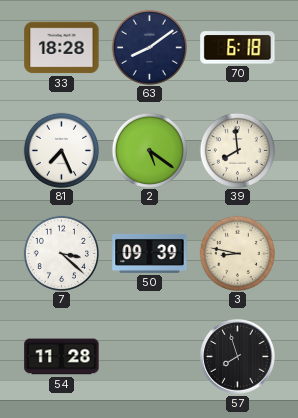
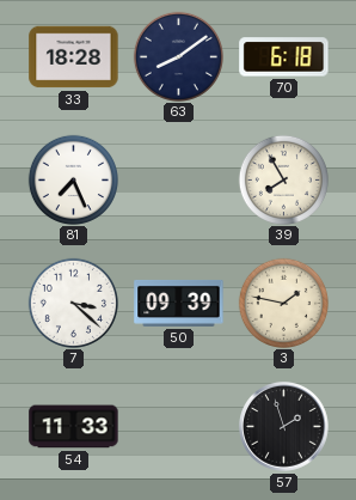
2: 5:21 -> none
39: 7:59 -> 7:55
3: 8:47 -> 1:47
54: 11:28 -> 11:33
57: 7:57 -> 1:57
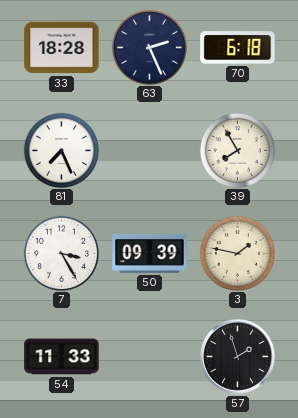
63: 8:09 -> 2:26
7: 3:22 -> 3:25
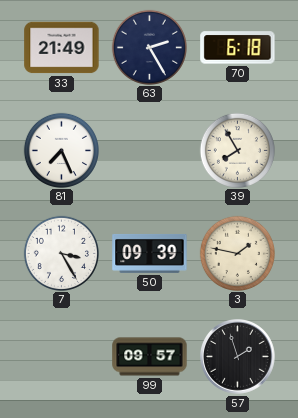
33: 18:28 -> 21:49
63: 2:26 -> 2:25
54: 11:33 -> none
99: none -> 09:57
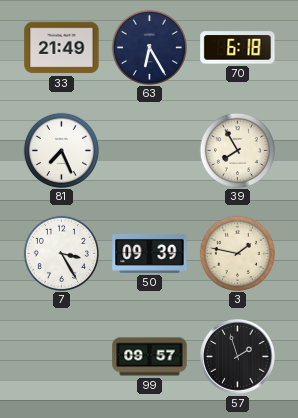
63: 2:25 -> 6:25
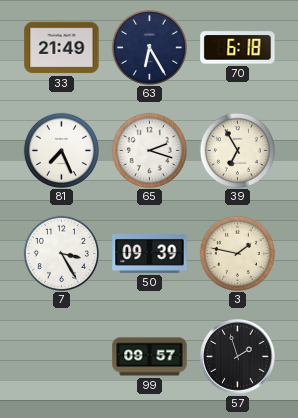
65: none -> 2:18
39: 7:55 -> 6:55
